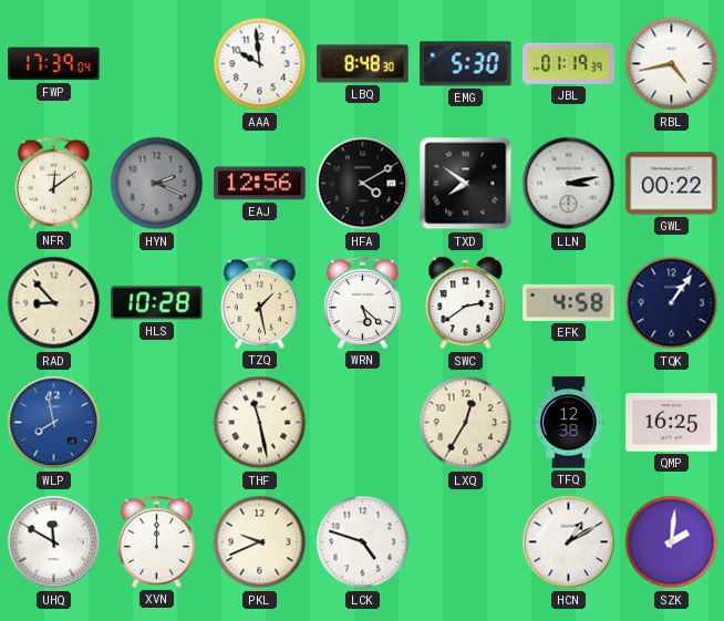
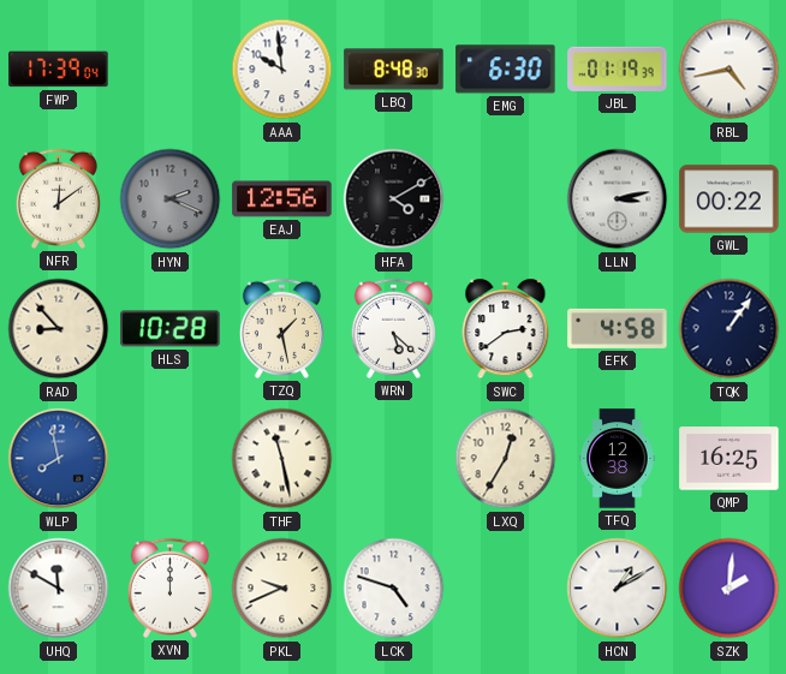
EMG: 5:30 -> 6:30
TXD: 7:51 -> none
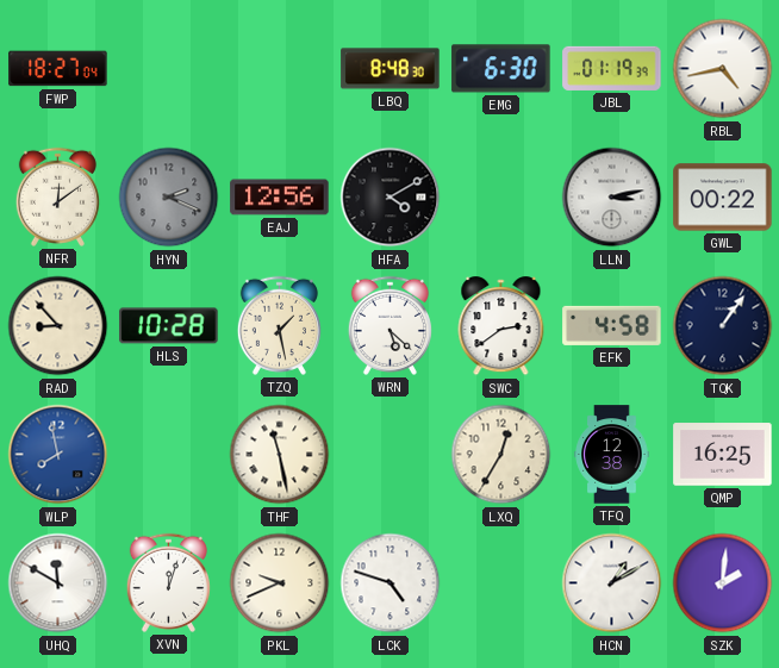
FWP: 17:39 -> 18:27
AAA: 9:59 -> none
XVN: 12:00 -> 12:03
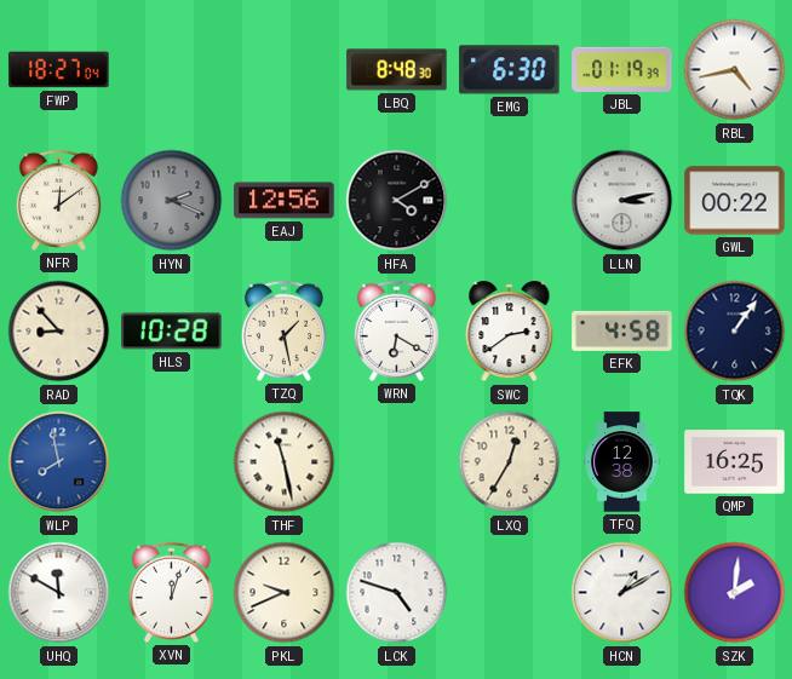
WRN: 5:22 -> 6:20
